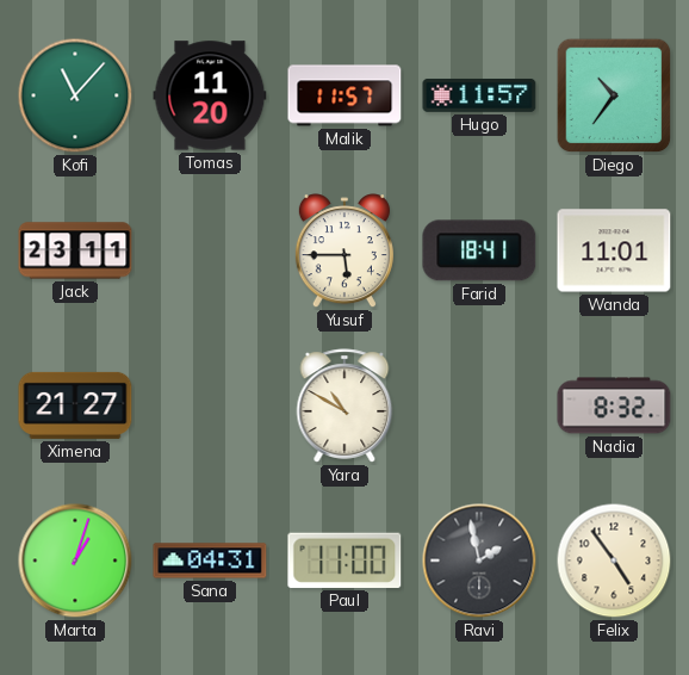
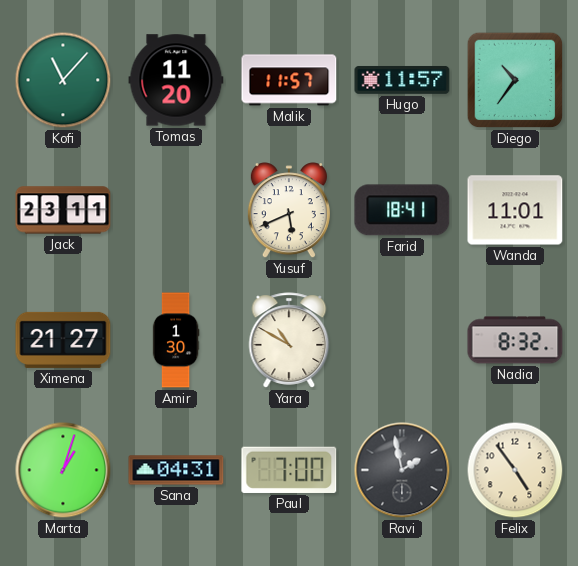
Yusuf: 5:45 -> 5:41
Amir: none -> 1:30
Paul: 11:00 -> 7:00
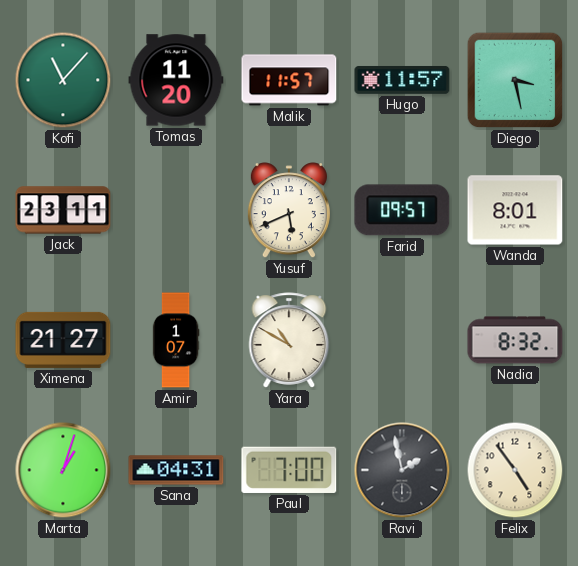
Diego: 10:36 -> 3:28
Farid: 18:41 -> 09:57
Wanda: 11:01 -> 8:01
Amir: 1:30 -> 1:07
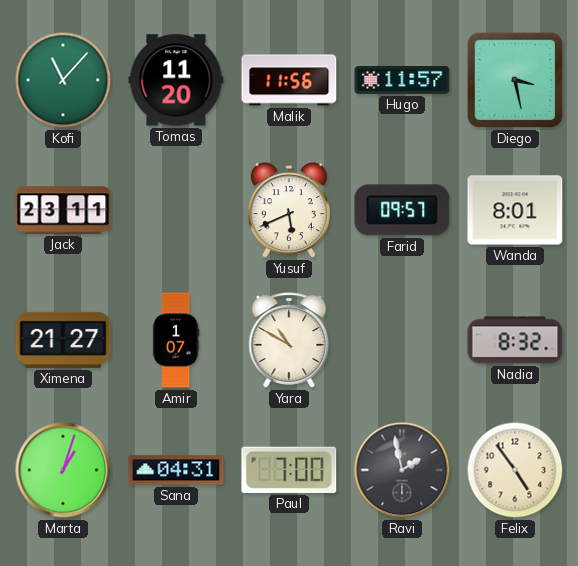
Malik: 11:57 -> 11:56
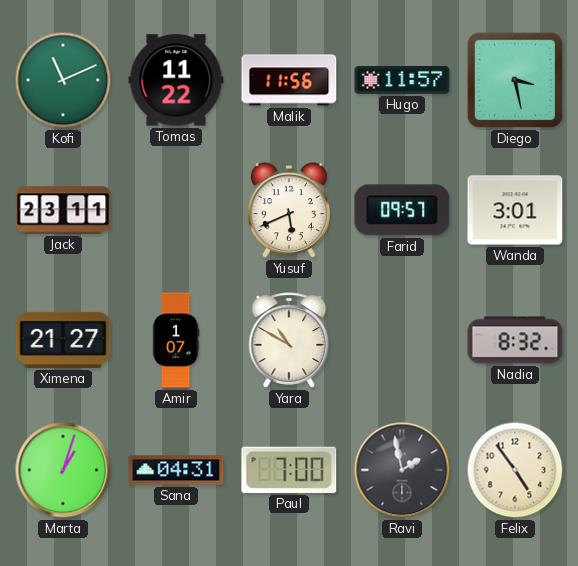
Kofi: 11:07 -> 11:11
Tomas: 11:20 -> 11:22
Wanda: 8:01 -> 3:01
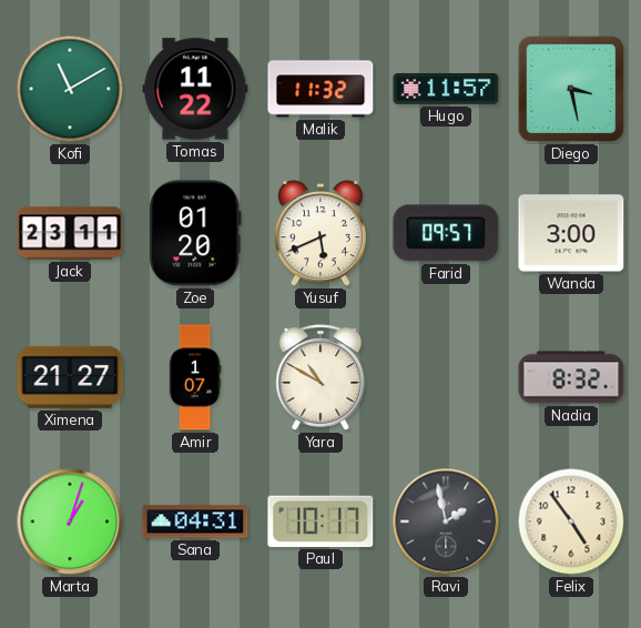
Kofi: 11:11 -> 11:10
Malik: 11:56 -> 11:32
Zoe: none -> 01:20
Wanda: 3:01 -> 3:00
Paul: 7:00 -> 10:17
